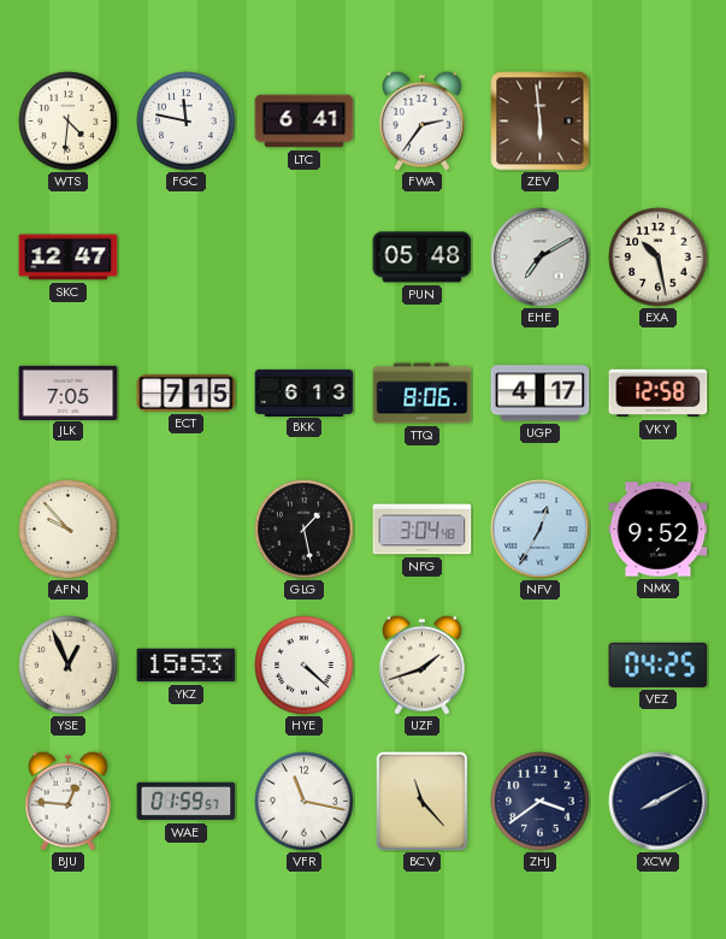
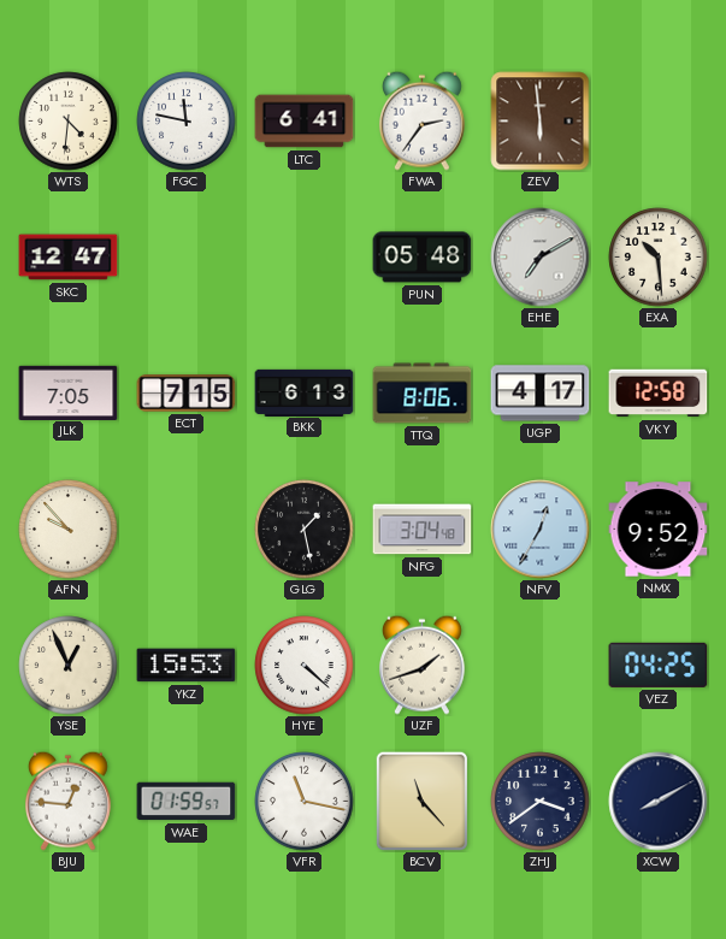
EXA: 10:28 -> 10:29
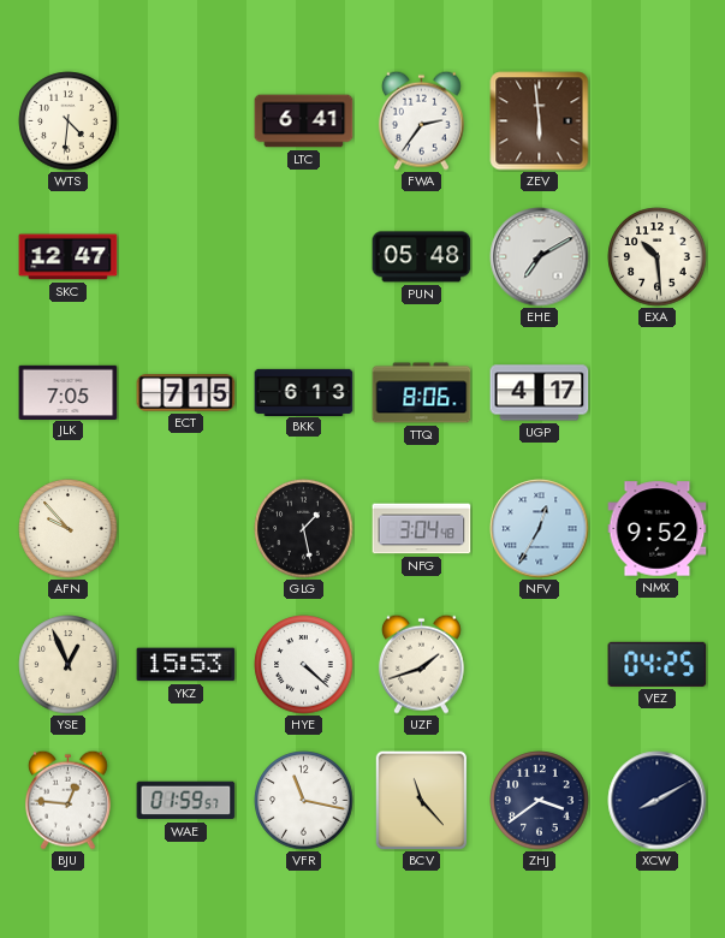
FGC: 11:47 -> none
VKY: 12:58 -> none
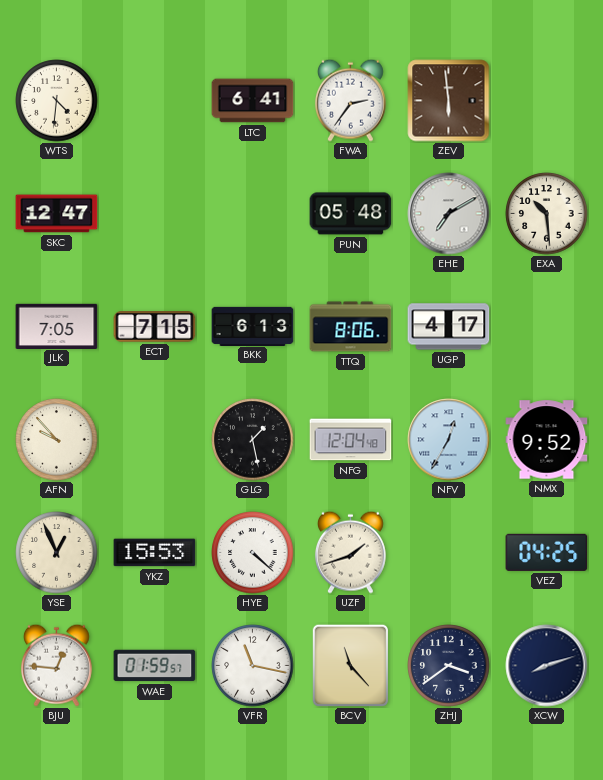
NFG: 3:04 -> 12:04
XCW: 8:10 -> 8:12
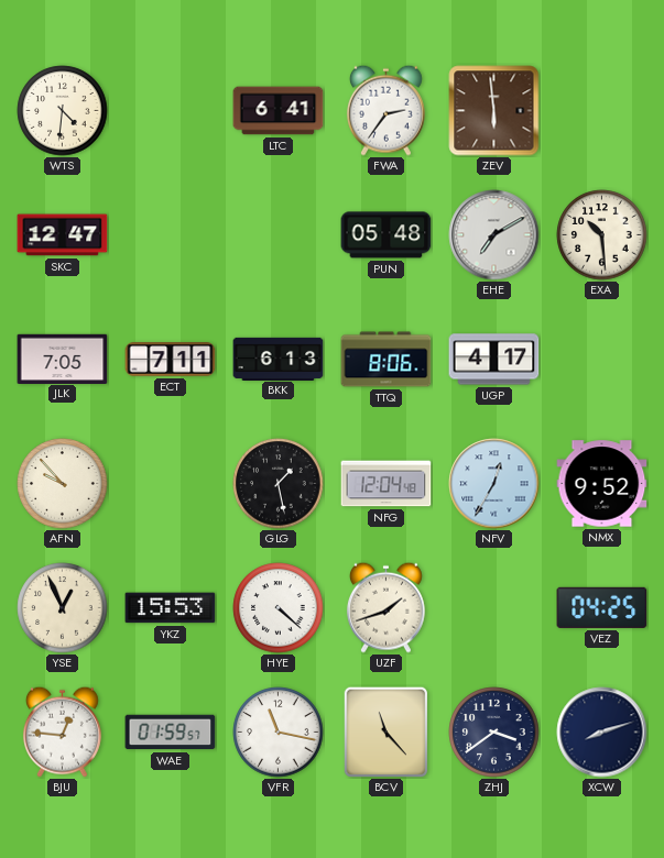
ECT: 7:15 -> 7:11
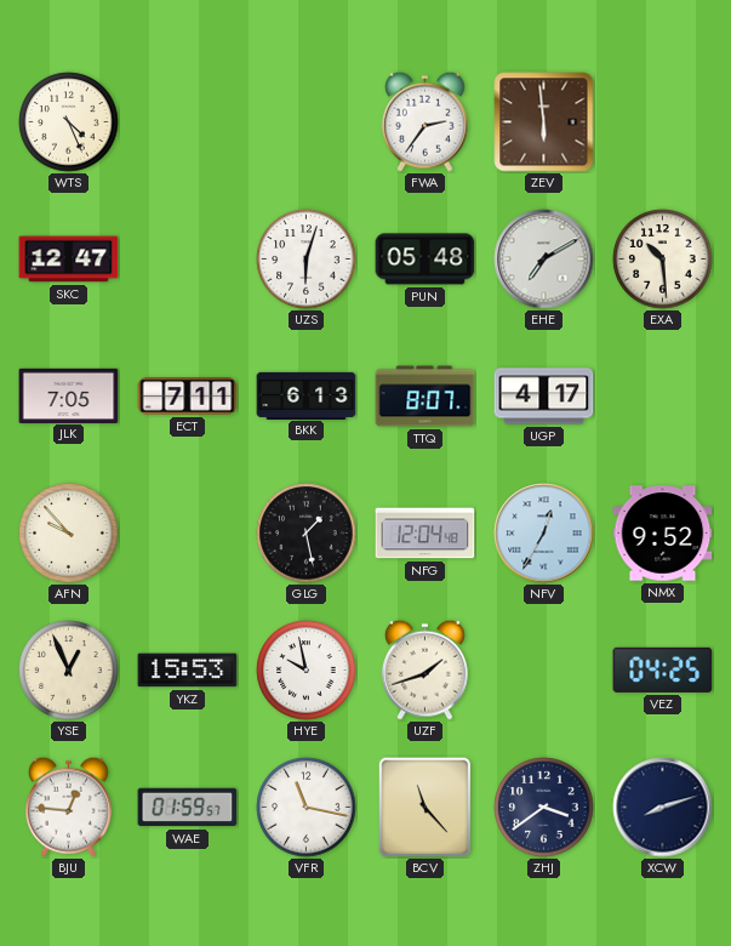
WTS: 4:31 -> 4:26
LTC: 6:41 -> none
UZS: none -> 6:03
TTQ: 8:06 -> 8:07
HYE: 4:22 -> 9:58
